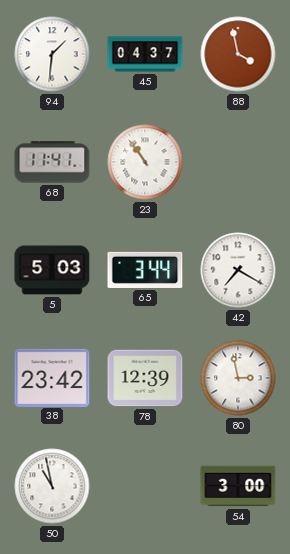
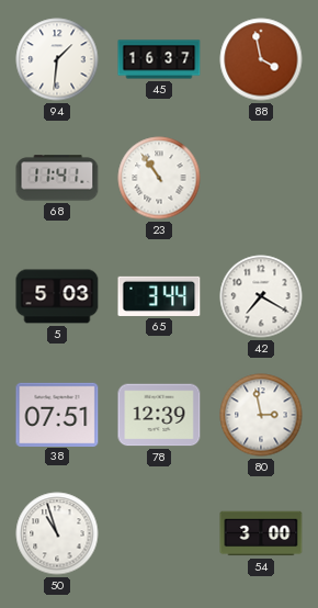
45: 04:37 -> 16:37
38: 23:42 -> 07:51
50: 10:58 -> 10:57
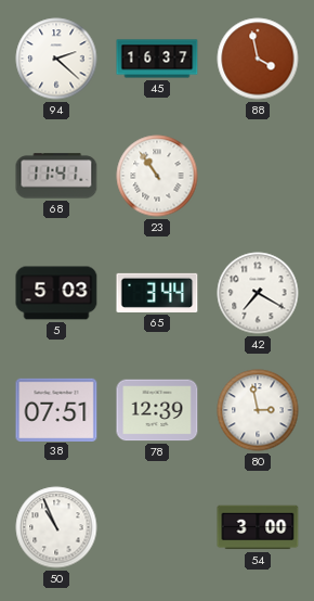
94: 1:31 -> 2:22
50: 10:57 -> 10:56
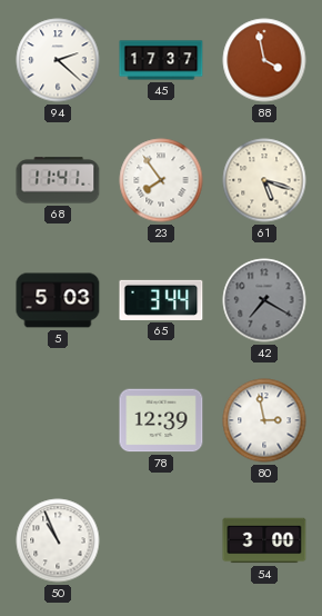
45: 16:37 -> 17:37
23: 10:54 -> 7:54
61: none -> 5:18
42 dial: white -> grey
38: 07:51 -> none
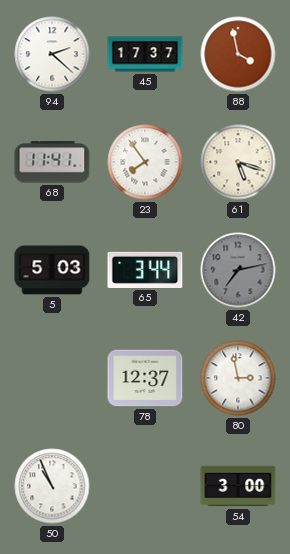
42: 7:20 -> 7:13
78: 12:39 -> 12:37
